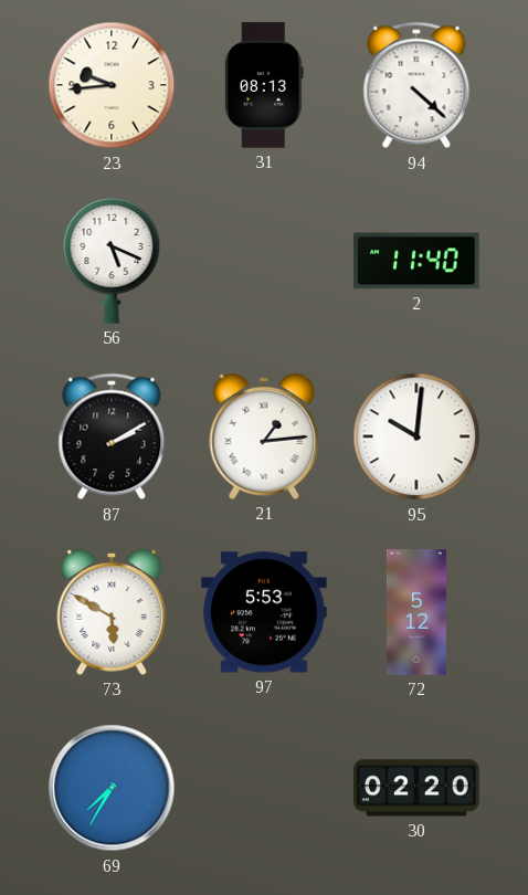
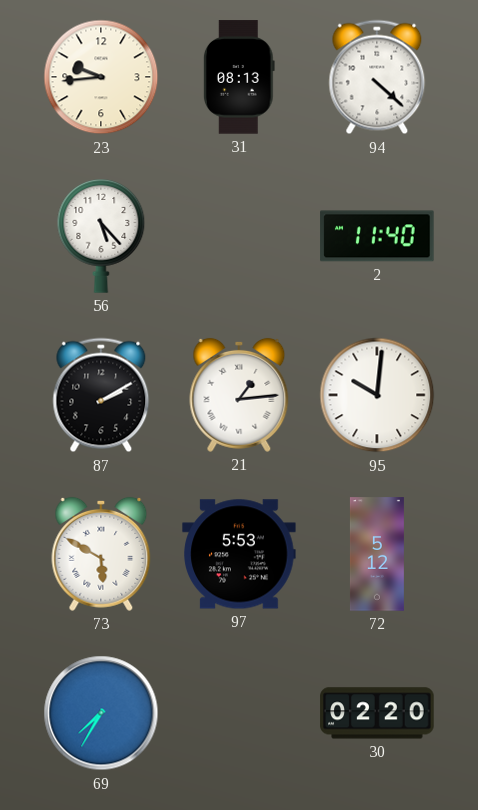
56: 5:19 -> 5:23
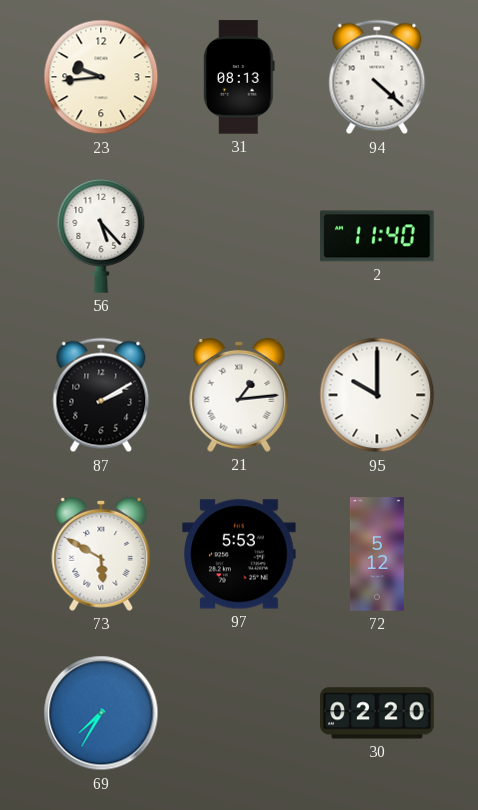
95: 10:01 -> 10:00
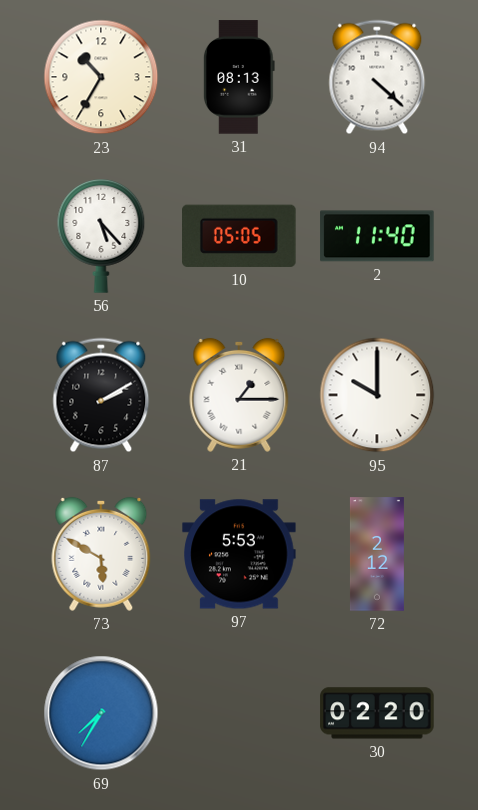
23: 9:44 -> 10:35
10: none -> 05:05
21: 1:14 -> 1:15
72: 5:12 -> 2:12
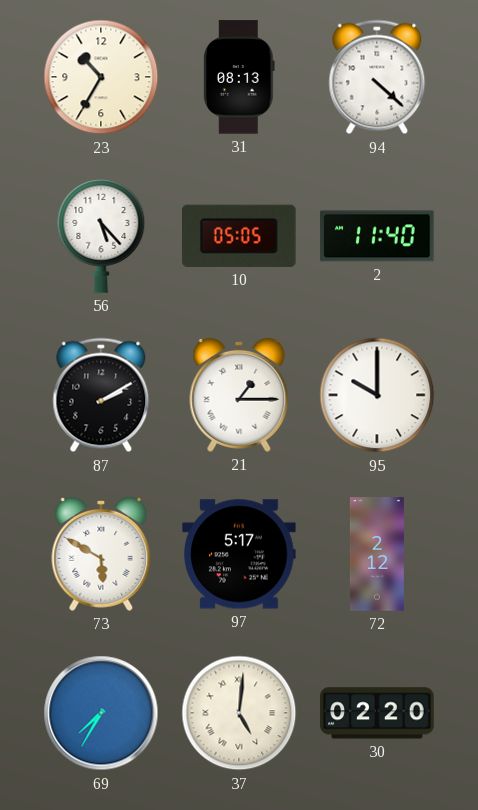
97: 5:53 -> 5:17
37: none -> 5:01
